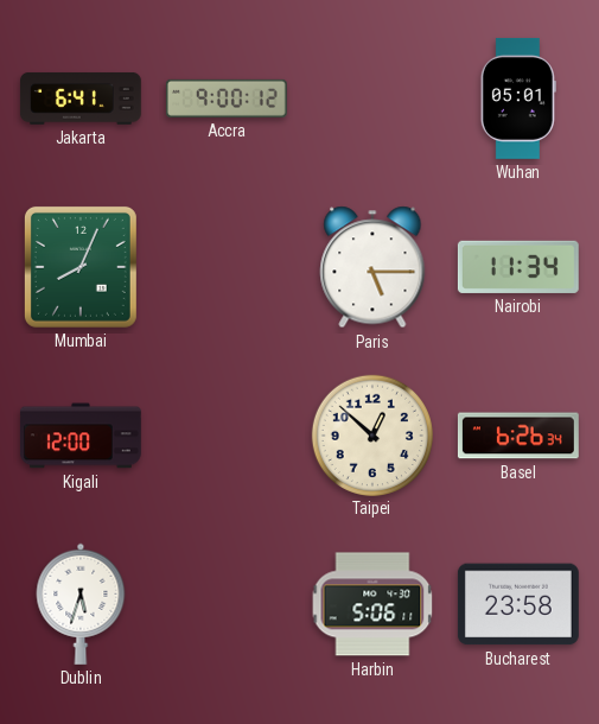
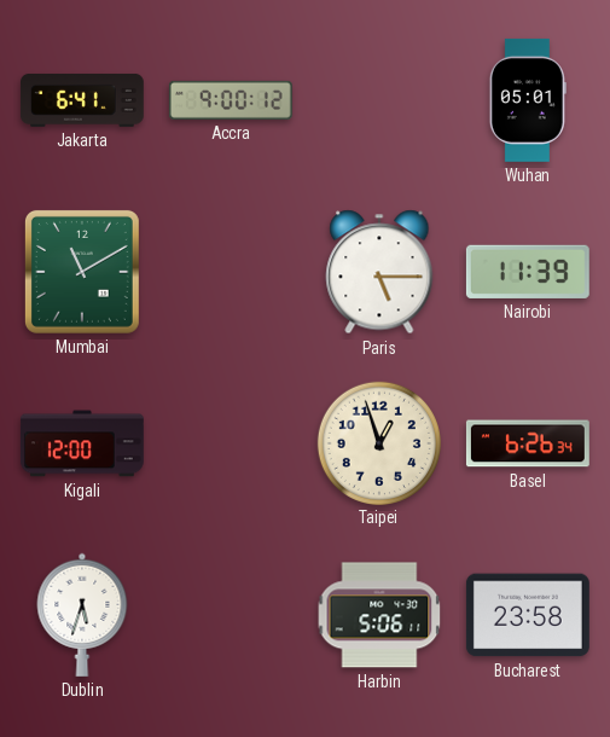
Mumbai: 8:04 -> 11:10
Nairobi: 11:34 -> 11:39
Taipei: 12:52 -> 12:57
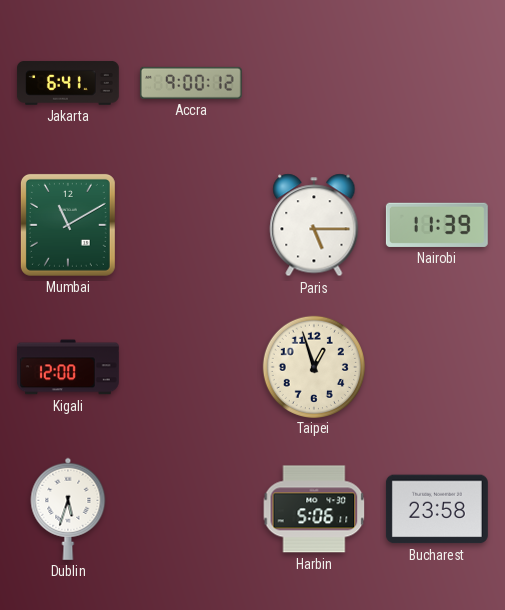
Wuhan: 05:01 -> none
Basel: 6:26 -> none
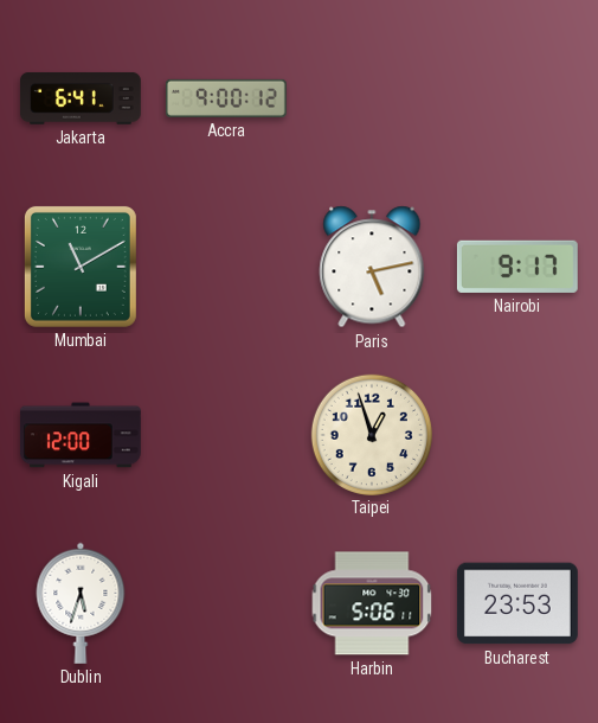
Paris: 5:15 -> 5:13
Nairobi: 11:39 -> 9:17
Bucharest: 23:58 -> 23:53
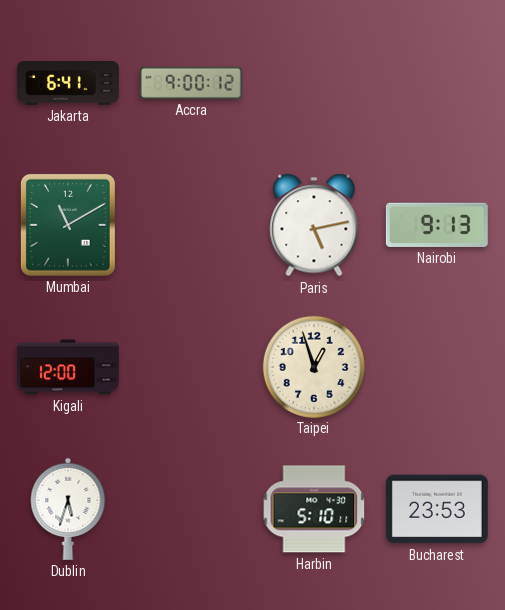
Nairobi: 9:17 -> 9:13
Harbin: 5:06 -> 5:10
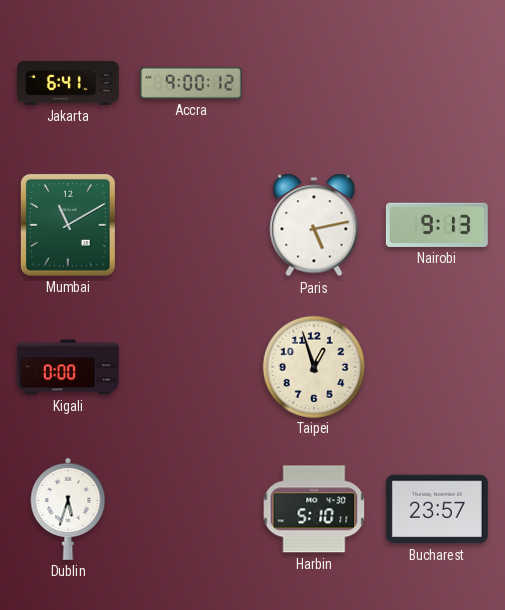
Kigali: 12:00 -> 0:00
Bucharest: 23:53 -> 23:57
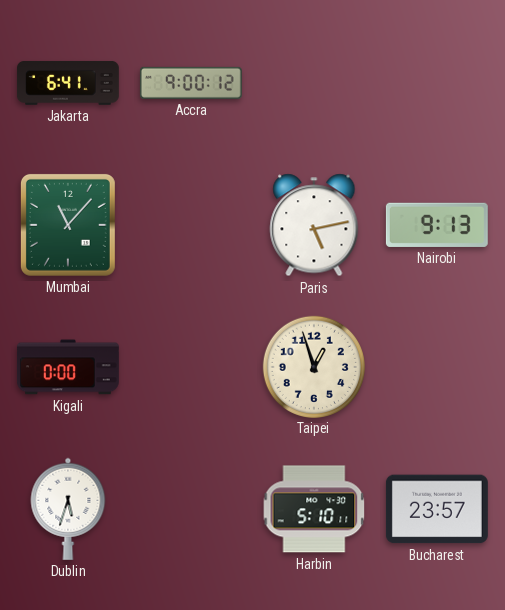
Mumbai: 11:10 -> 11:07
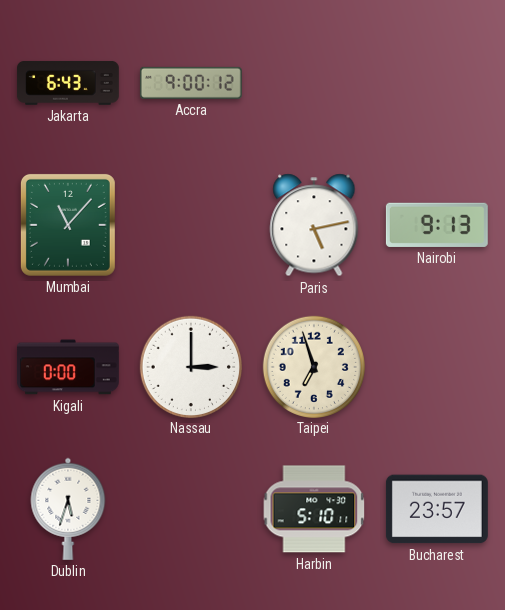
Jakarta: 6:41 -> 6:43
Nassau: none -> 3:00
Taipei: 12:57 -> 6:57
